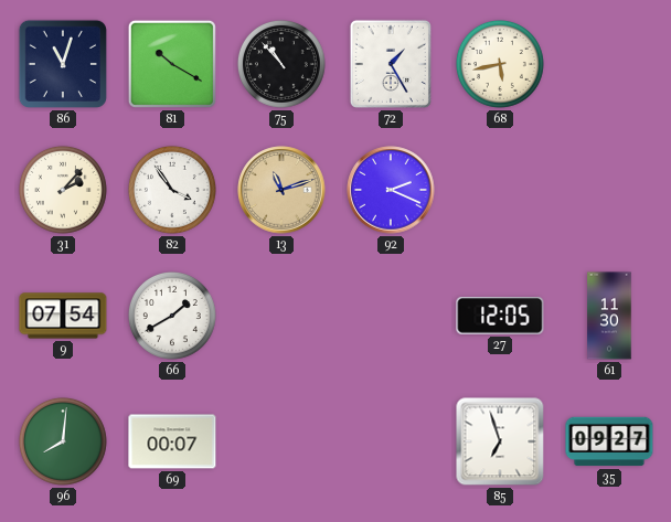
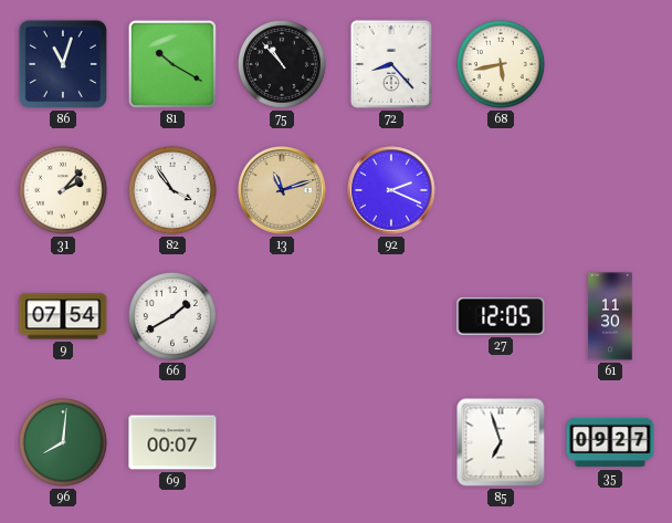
72: 1:25 -> 8:23
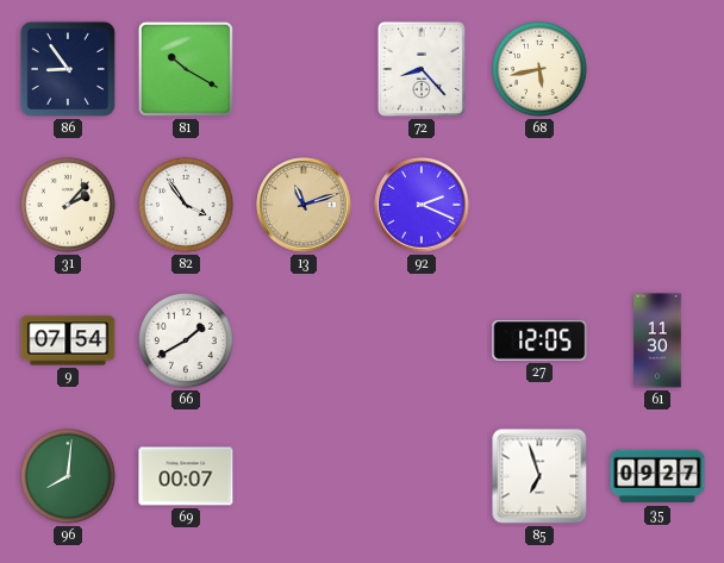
86: 11:03 -> 8:54
75: 10:53 -> none
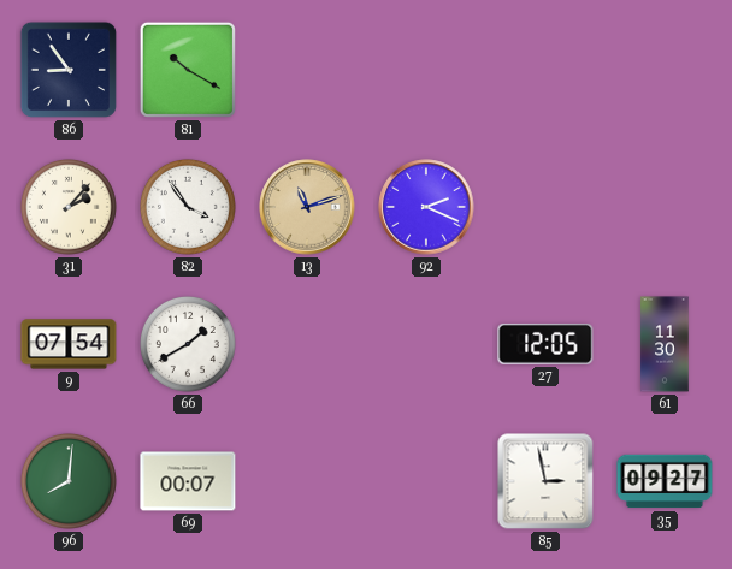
72: 8:23 -> none
68: 5:43 -> none
85: 6:57 -> 2:58
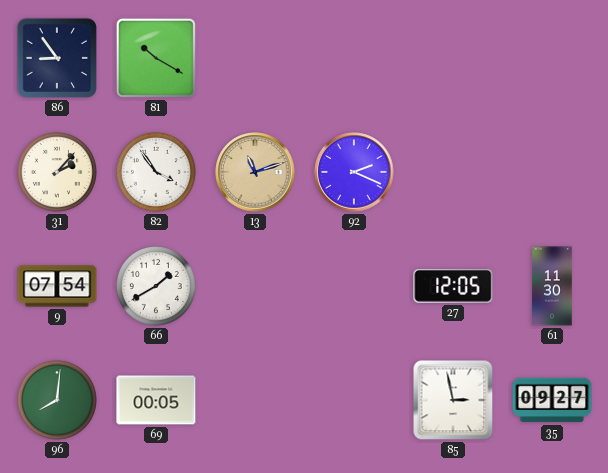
69: 00:07 -> 00:05
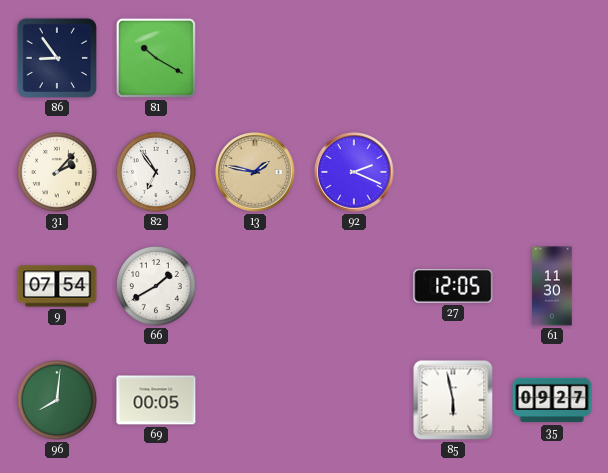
82: 3:54 -> 6:54
13: 11:12 -> 1:47
85: 2:58 -> 5:58
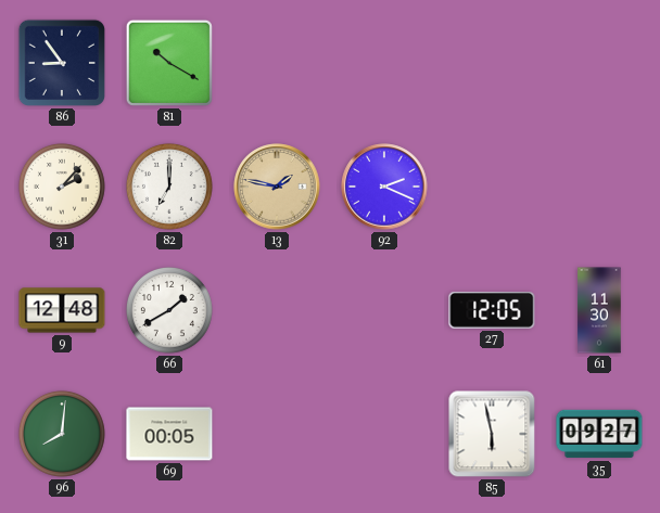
82: 6:54 -> 7:00
9: 07:54 -> 12:48
